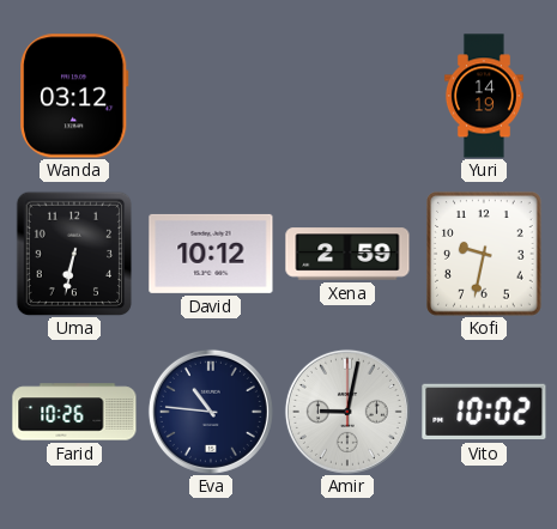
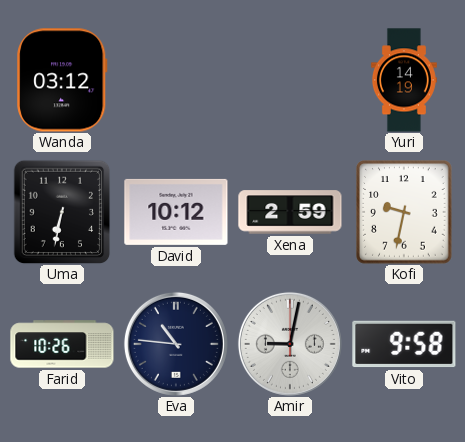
Vito: 10:02 -> 9:58
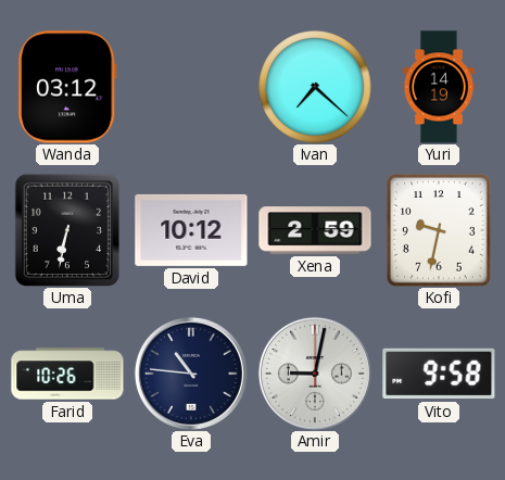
Ivan: none -> 7:22
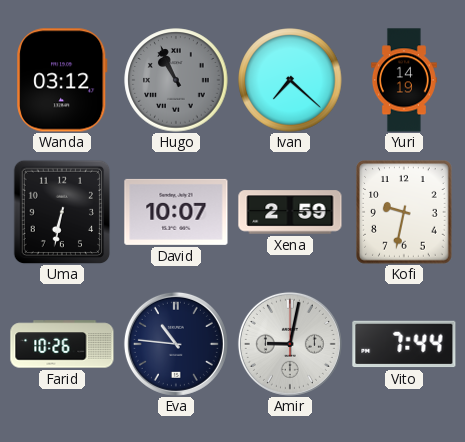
Hugo: none -> 10:56
David: 10:12 -> 10:07
Vito: 9:58 -> 7:44
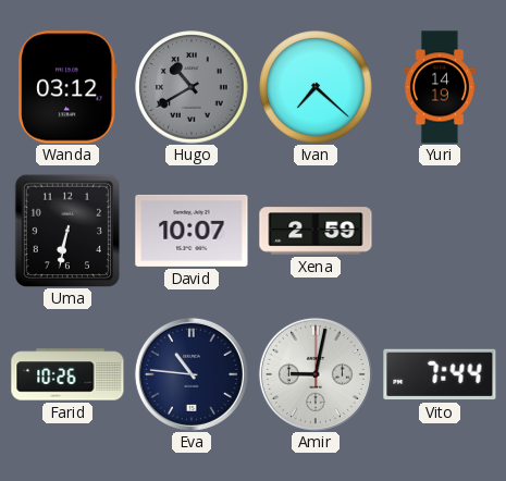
Hugo: 10:56 -> 10:40
Kofi: 9:32 -> none
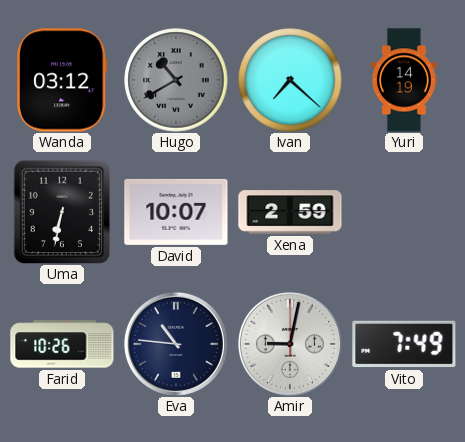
Vito: 7:44 -> 7:49
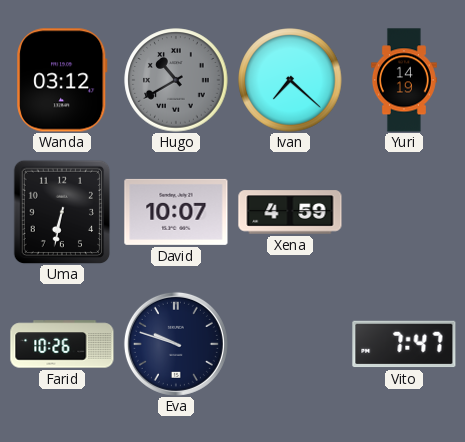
Xena: 2:59 -> 4:59
Eva: 10:46 -> 9:48
Amir: 9:02 -> none
Vito: 7:49 -> 7:47
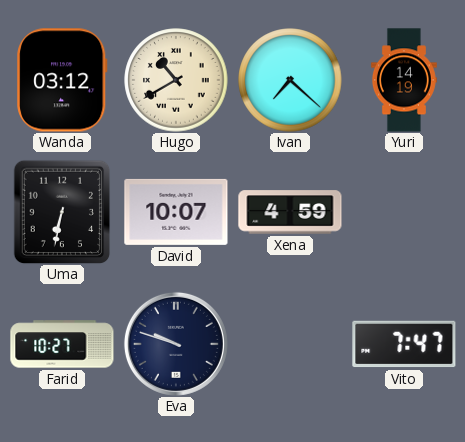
Hugo dial: grey -> cream
Farid: 10:26 -> 10:27
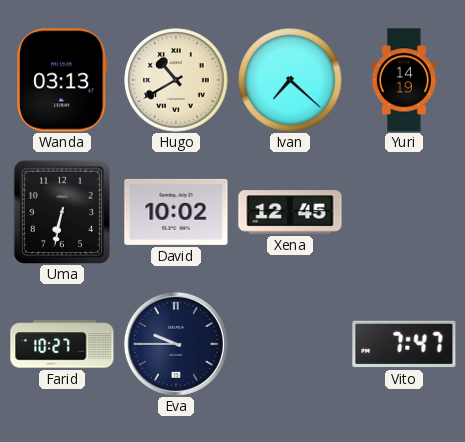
Wanda: 03:12 -> 03:13
David: 10:07 -> 10:02
Xena: 4:59 -> 12:45
Eva: 9:48 -> 9:45
